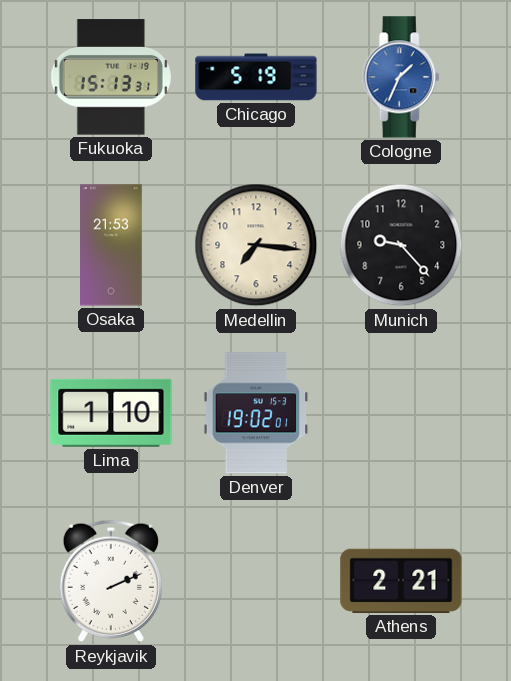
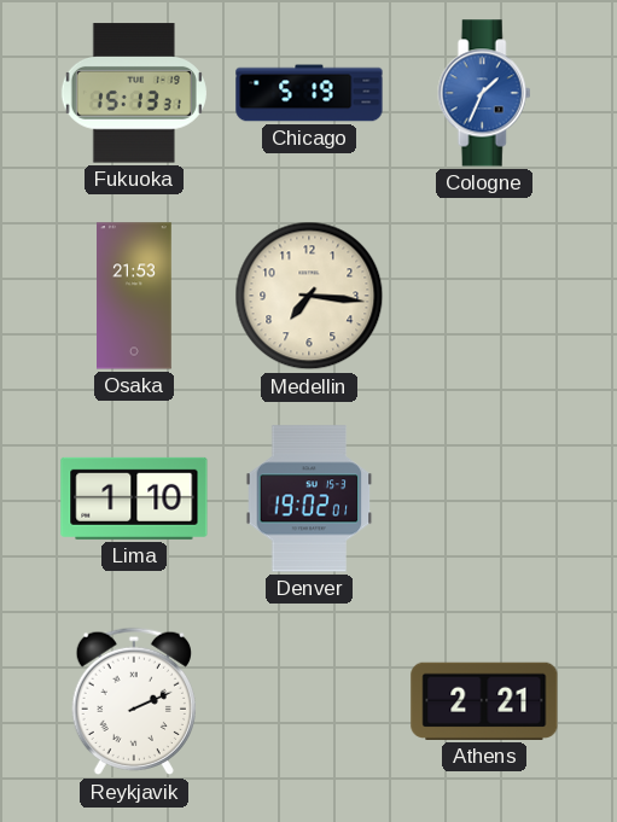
Munich: 9:23 -> none
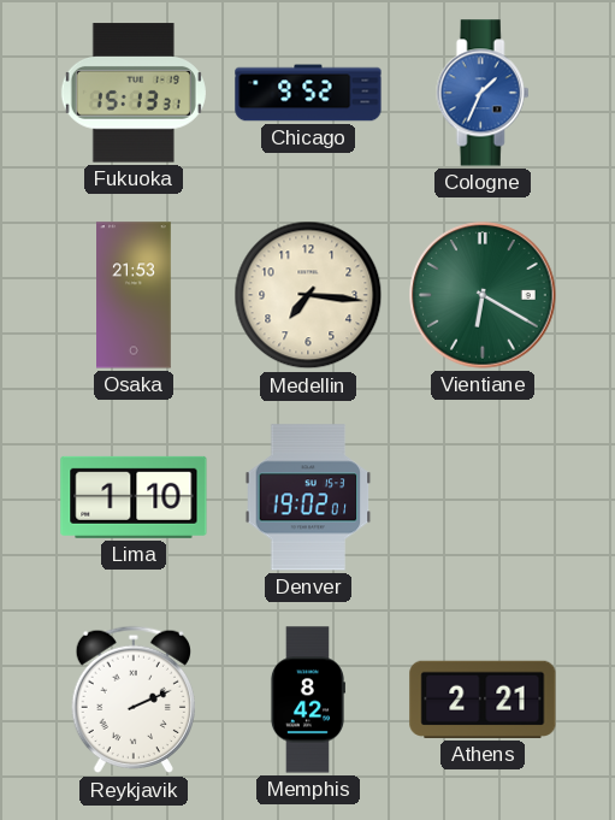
Chicago: 5:19 -> 9:52
Vientiane: none -> 6:20
Memphis: none -> 8:42
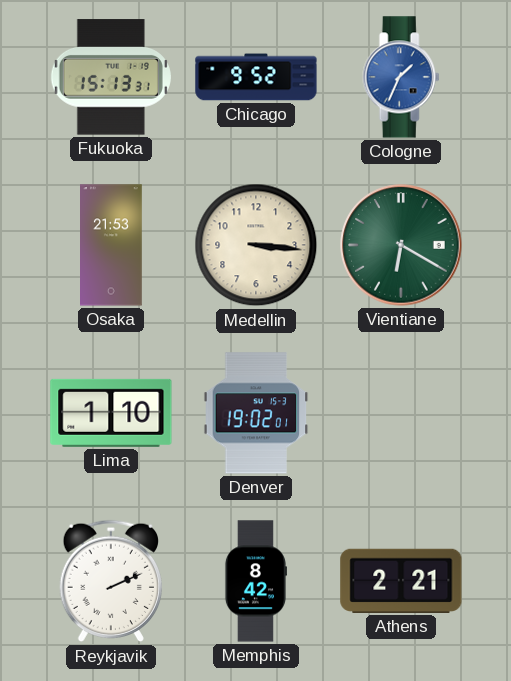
Medellin: 7:16 -> 3:16
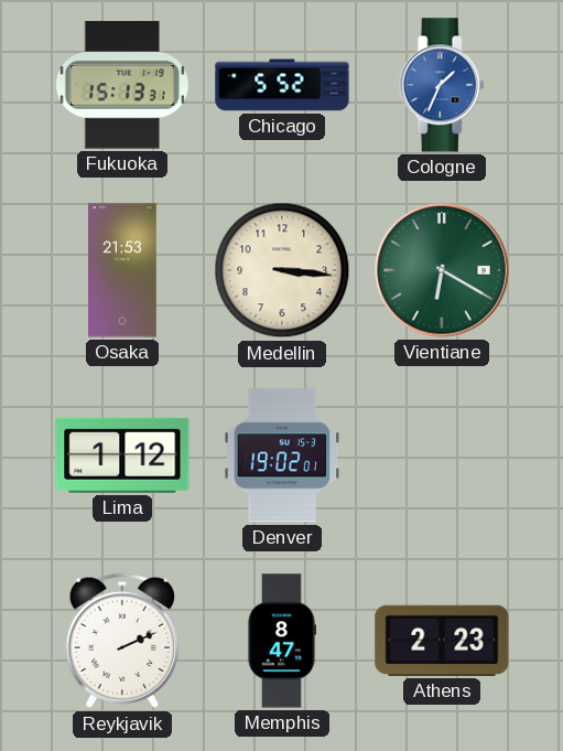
Chicago: 9:52 -> 5:52
Lima: 1:10 -> 1:12
Memphis: 8:42 -> 8:47
Athens: 2:21 -> 2:23
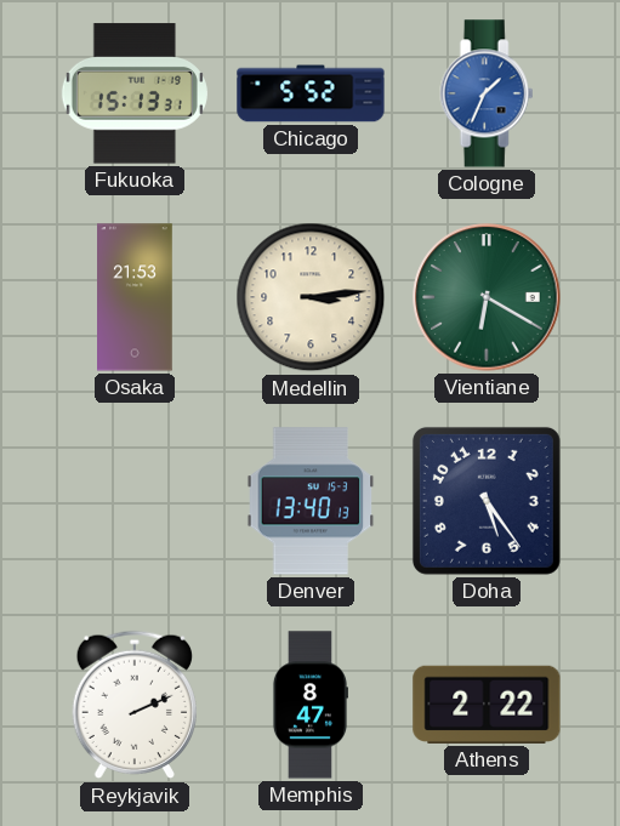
Medellin: 3:16 -> 3:14
Lima: 1:12 -> none
Denver: 19:02 -> 13:40
Doha: none -> 5:24
Athens: 2:23 -> 2:22
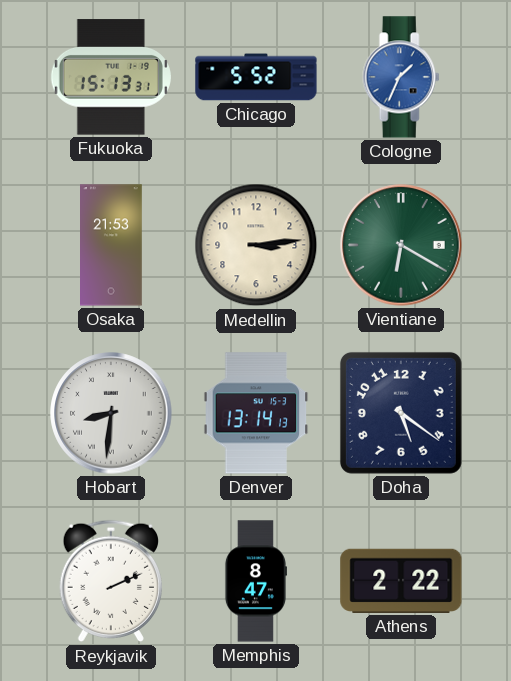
Hobart: none -> 8:31
Denver: 13:40 -> 13:14
Doha: 5:24 -> 5:21
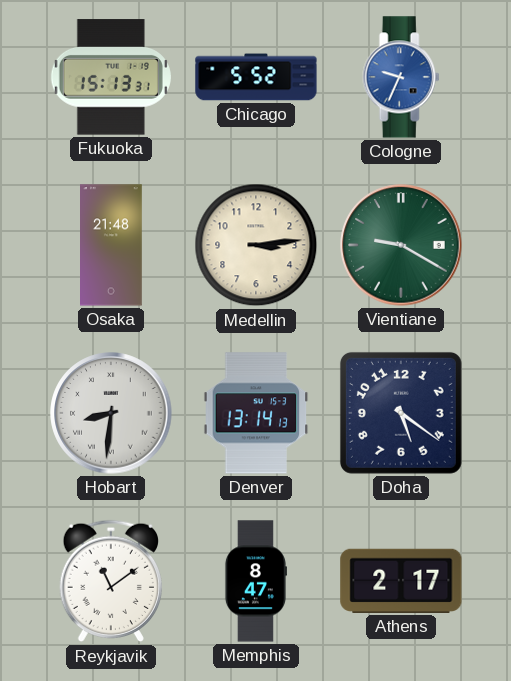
Cologne: 1:34 -> 9:34
Osaka: 21:53 -> 21:48
Vientiane: 6:20 -> 9:20
Reykjavik: 2:11 -> 11:09
Athens: 2:22 -> 2:17
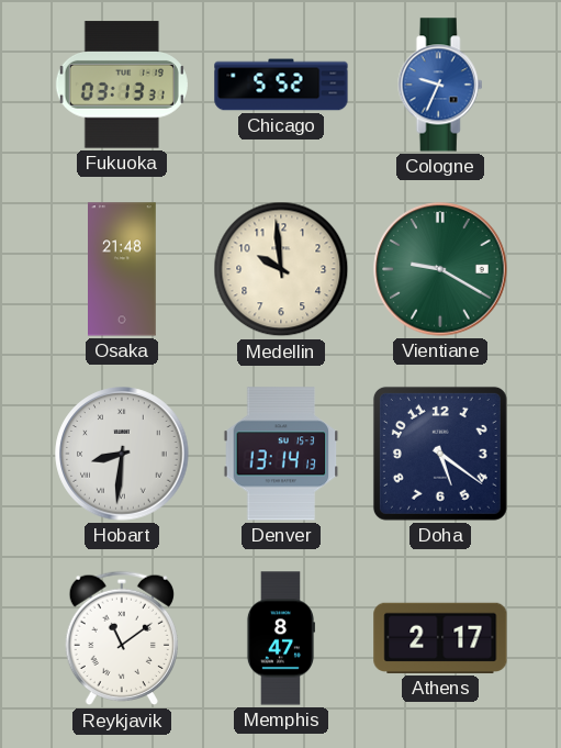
Fukuoka: 15:13 -> 03:13
Medellin: 3:14 -> 9:59
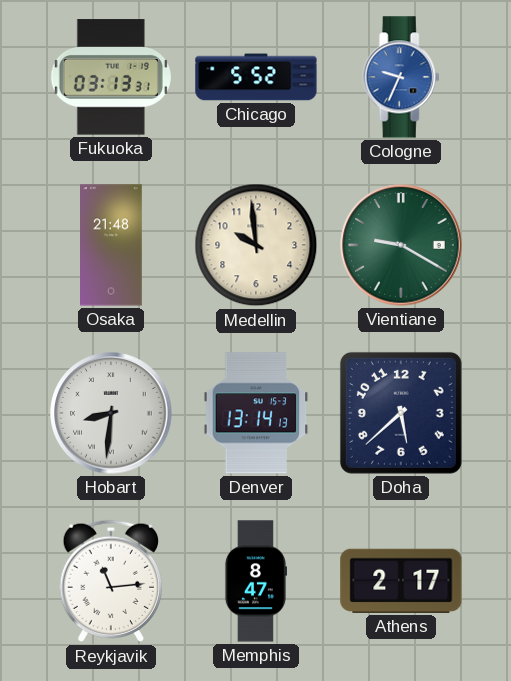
Doha: 5:21 -> 5:38
Reykjavik: 11:09 -> 11:14
